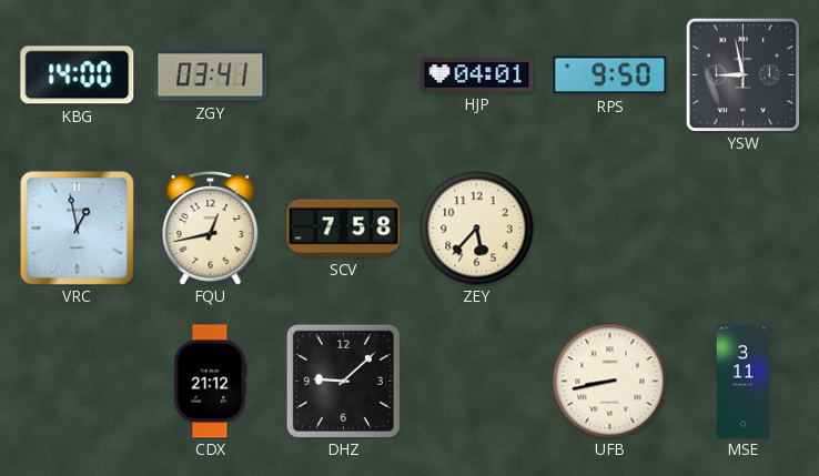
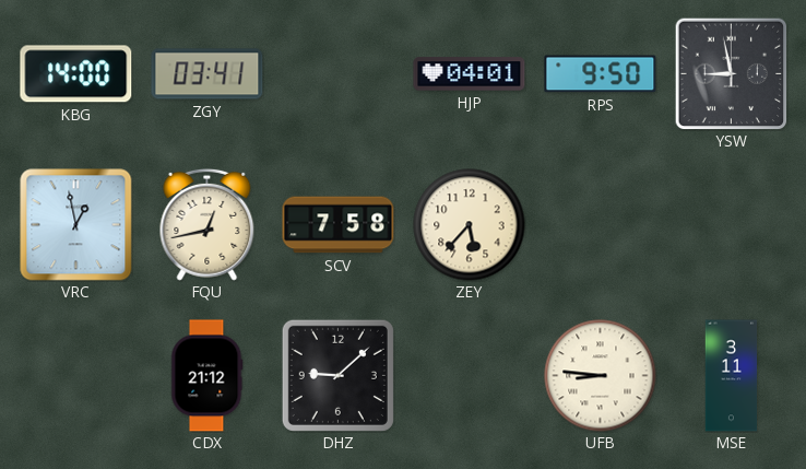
UFB: 8:43 -> 8:46
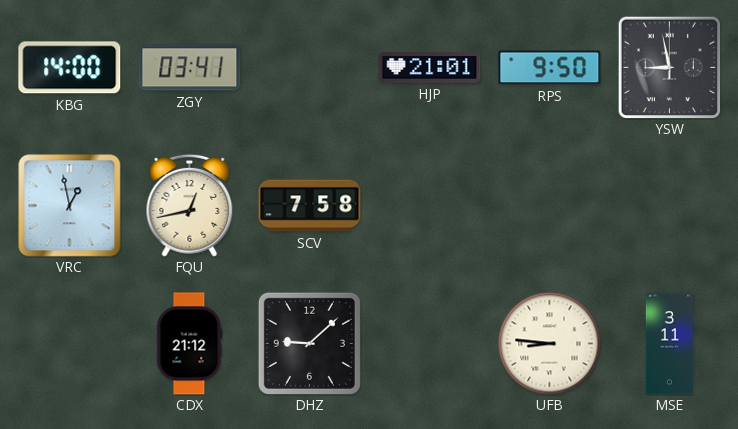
HJP: 04:01 -> 21:01
ZEY: 5:37 -> none
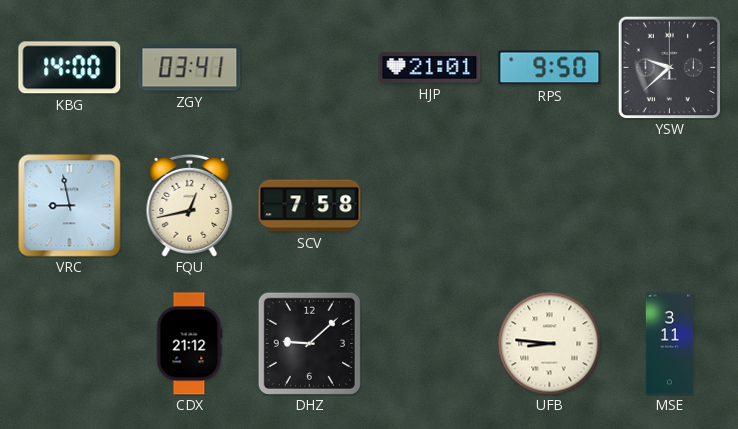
YSW: 8:58 -> 9:38
VRC: 12:58 -> 8:58
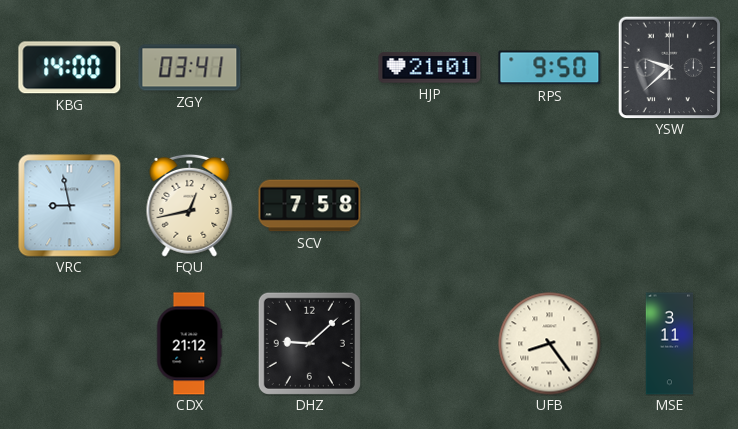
UFB: 8:46 -> 8:24
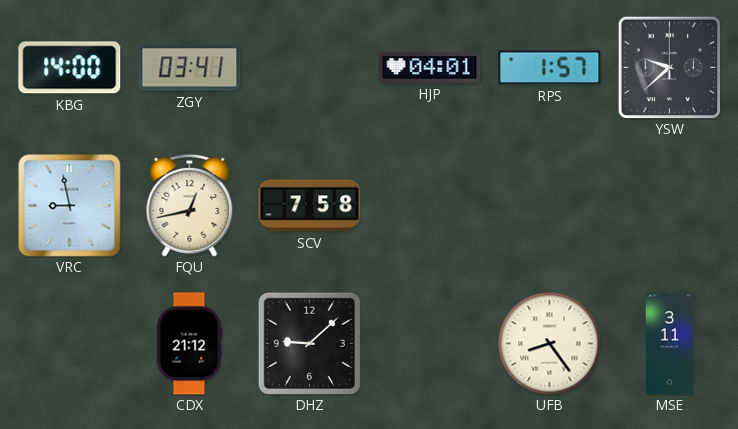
HJP: 21:01 -> 04:01
RPS: 9:50 -> 1:57
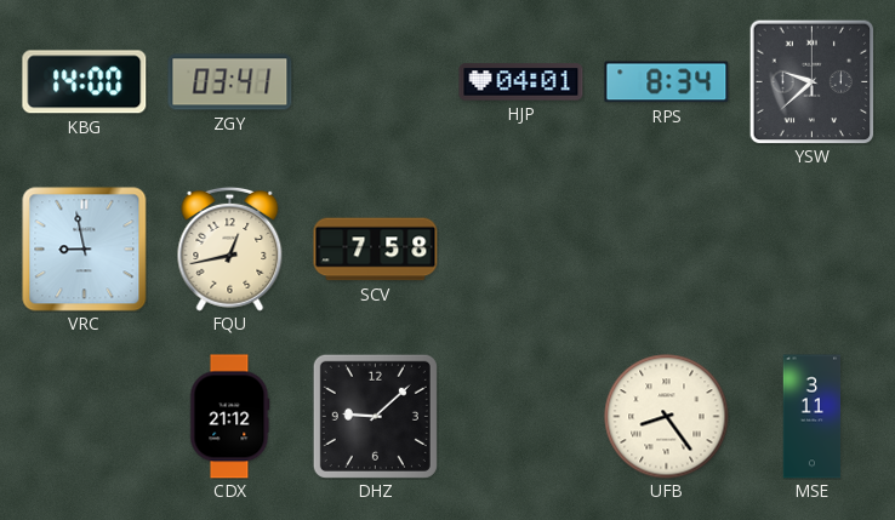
RPS: 1:57 -> 8:34
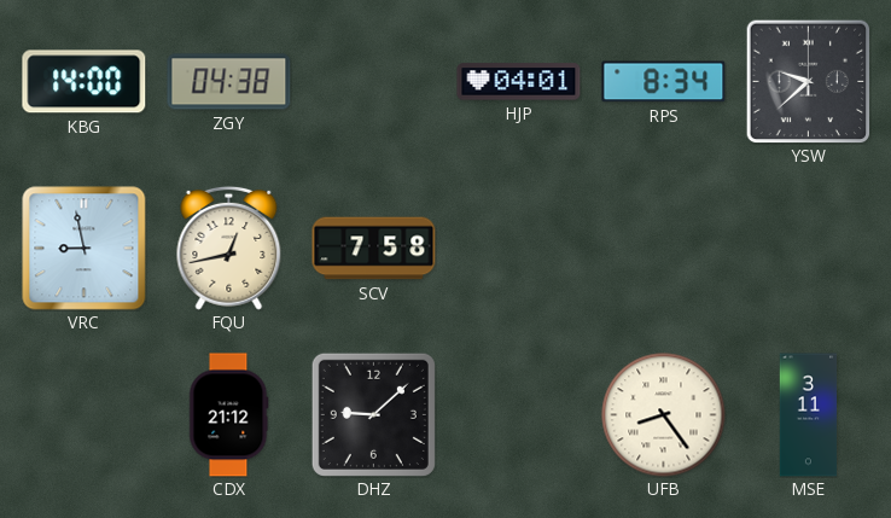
ZGY: 03:41 -> 04:38
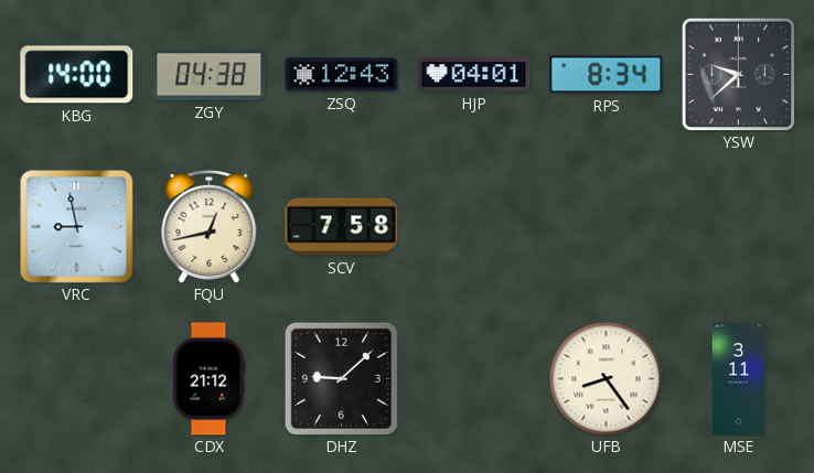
ZSQ: none -> 12:43
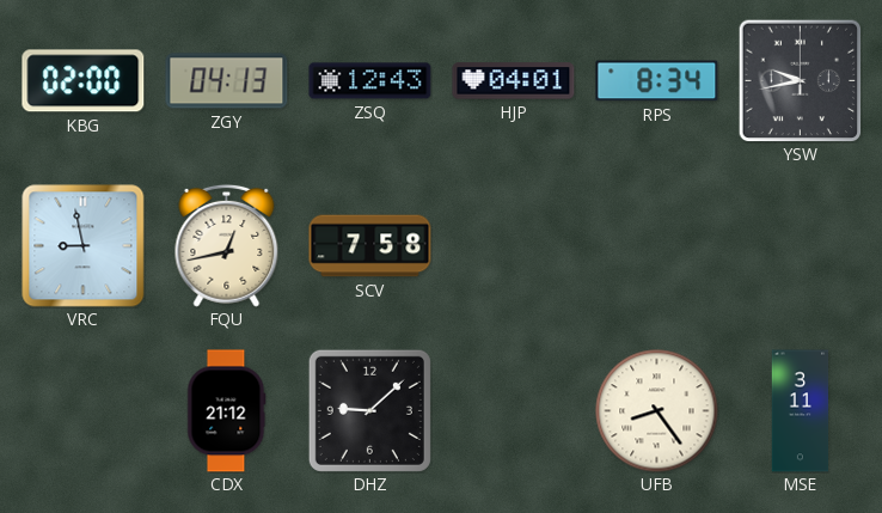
KBG: 14:00 -> 02:00
ZGY: 04:38 -> 04:13
YSW: 9:38 -> 9:43
